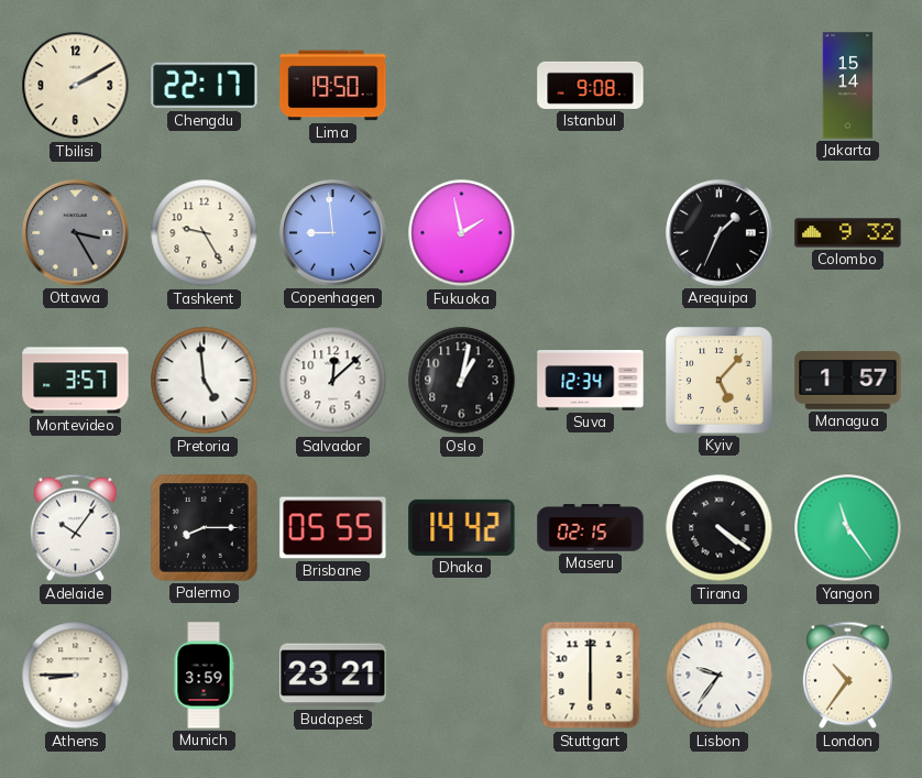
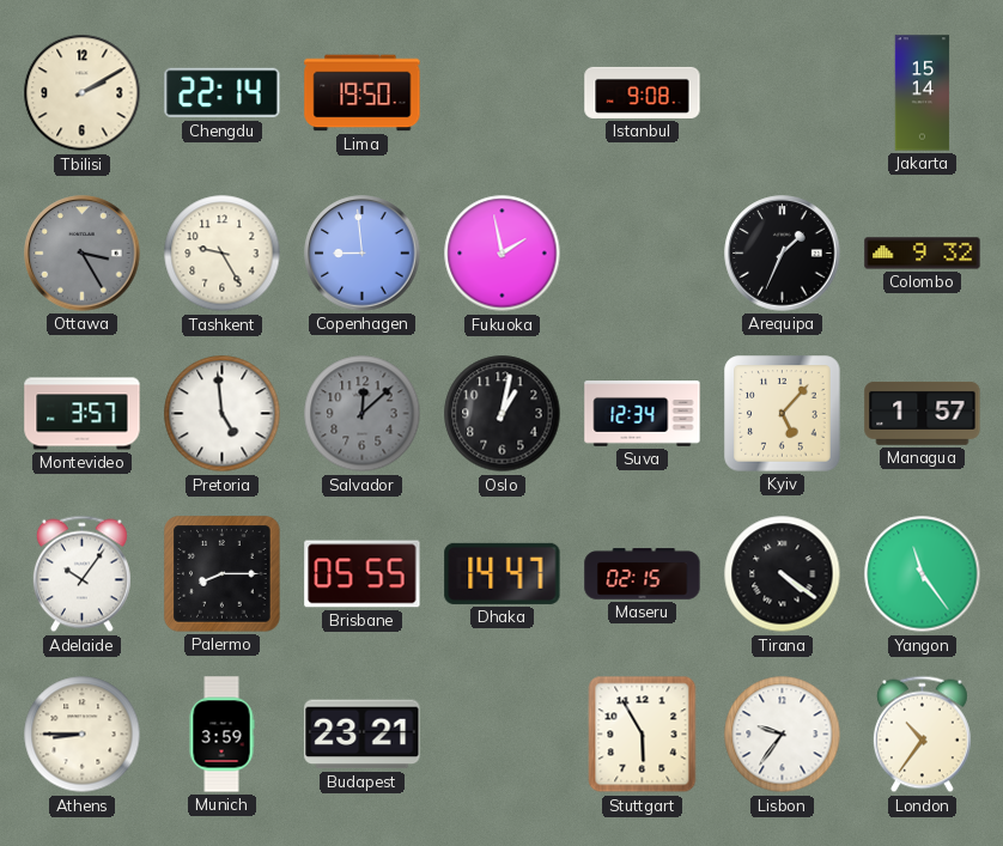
Chengdu: 22:17 -> 22:14
Salvador dial: white -> grey
Dhaka: 14:42 -> 14:47
Stuttgart: 6:00 -> 5:55
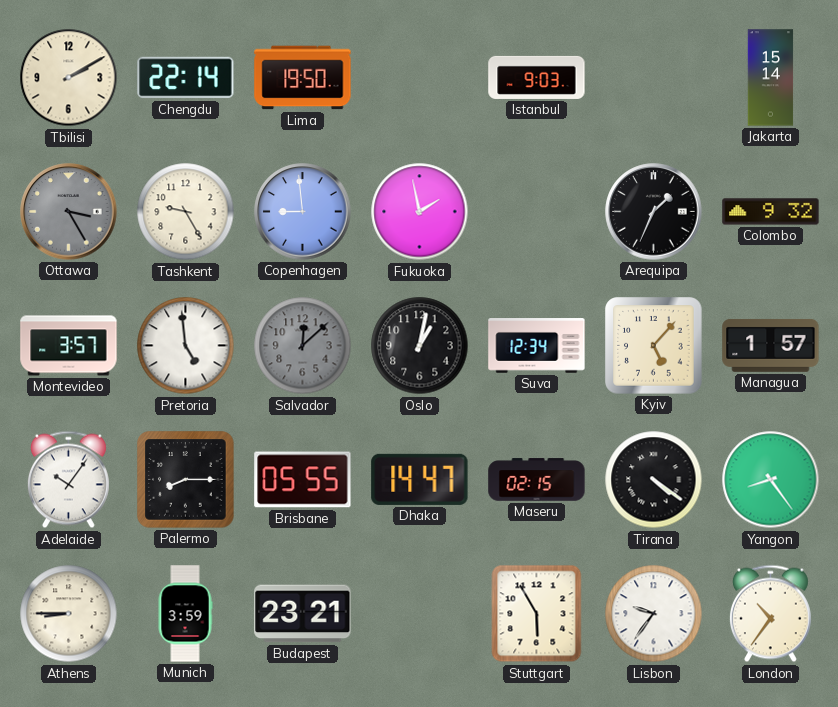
Istanbul: 9:08 -> 9:03
Yangon: 11:24 -> 8:24
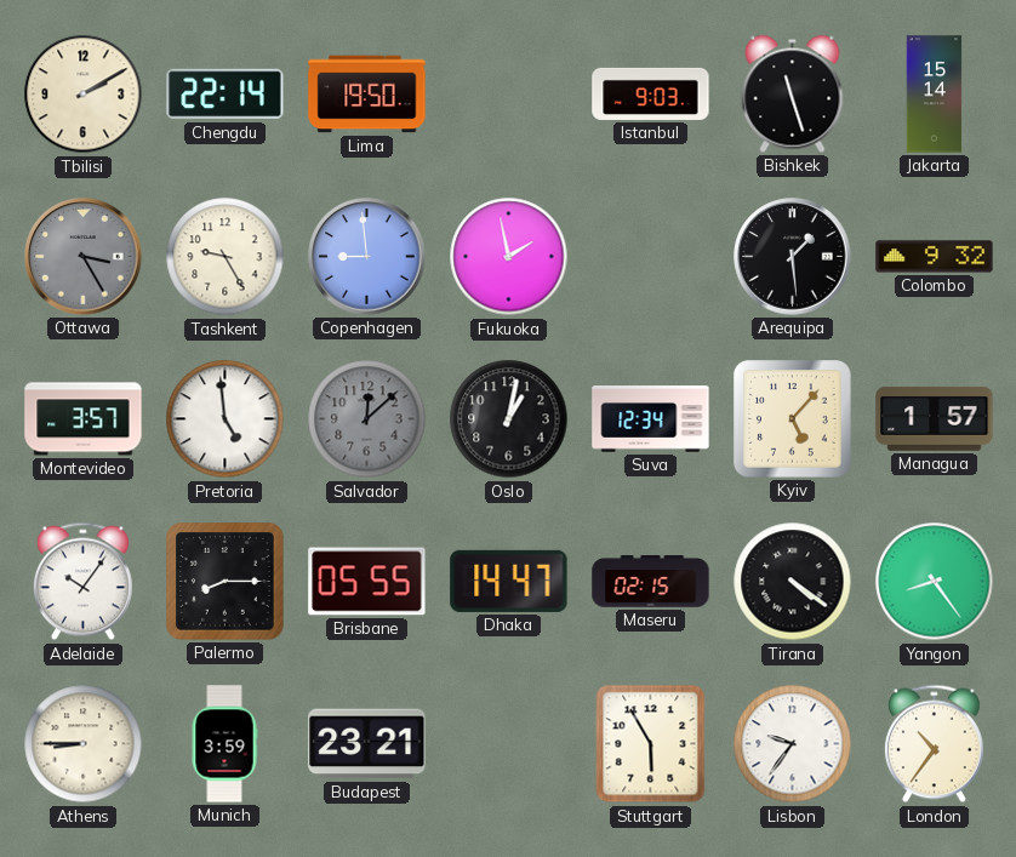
Bishkek: none -> 11:27
Arequipa: 1:34 -> 1:29
